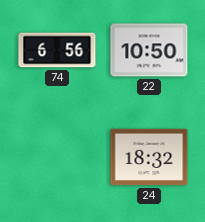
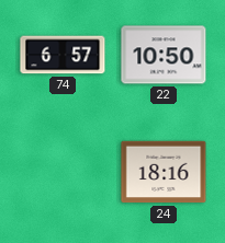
74: 6:56 -> 6:57
24: 18:32 -> 18:16
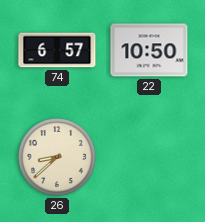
26: none -> 8:38
24: 18:16 -> none
